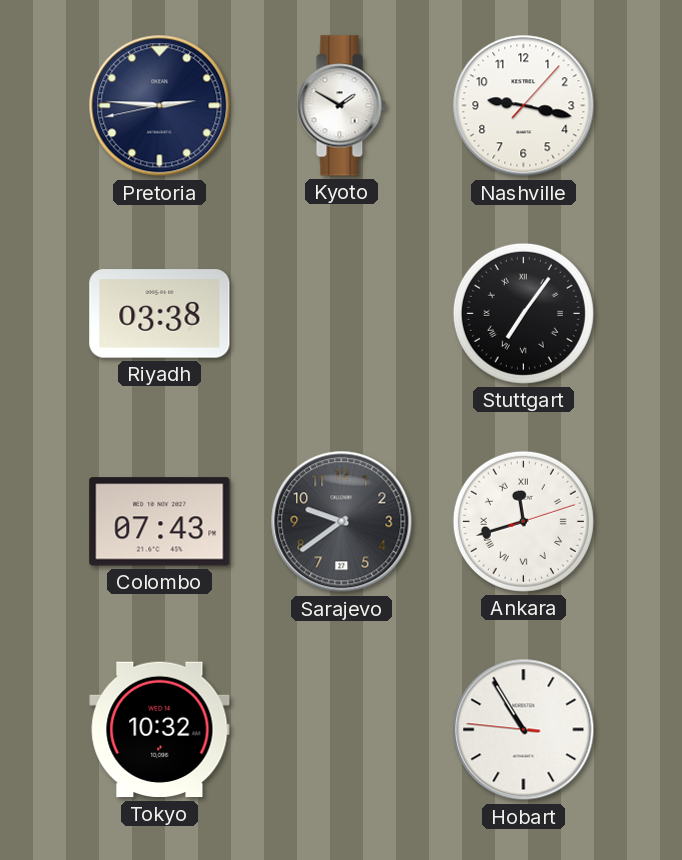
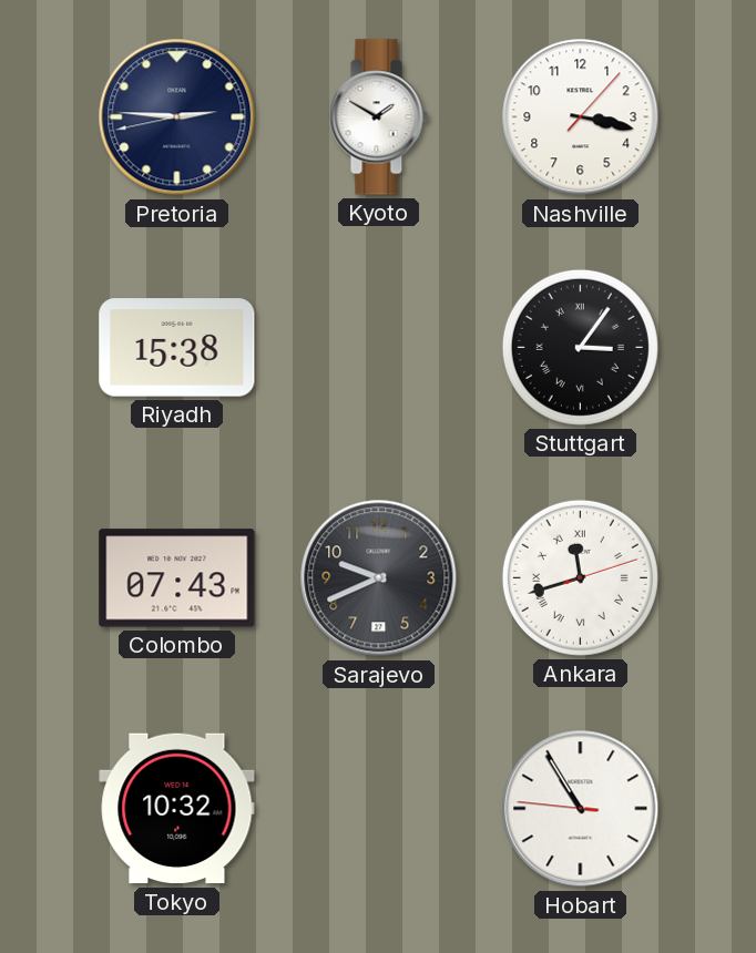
Nashville: 9:17 -> 3:17
Riyadh: 03:38 -> 15:38
Stuttgart: 7:06 -> 3:06
Sarajevo: 9:39 -> 9:41
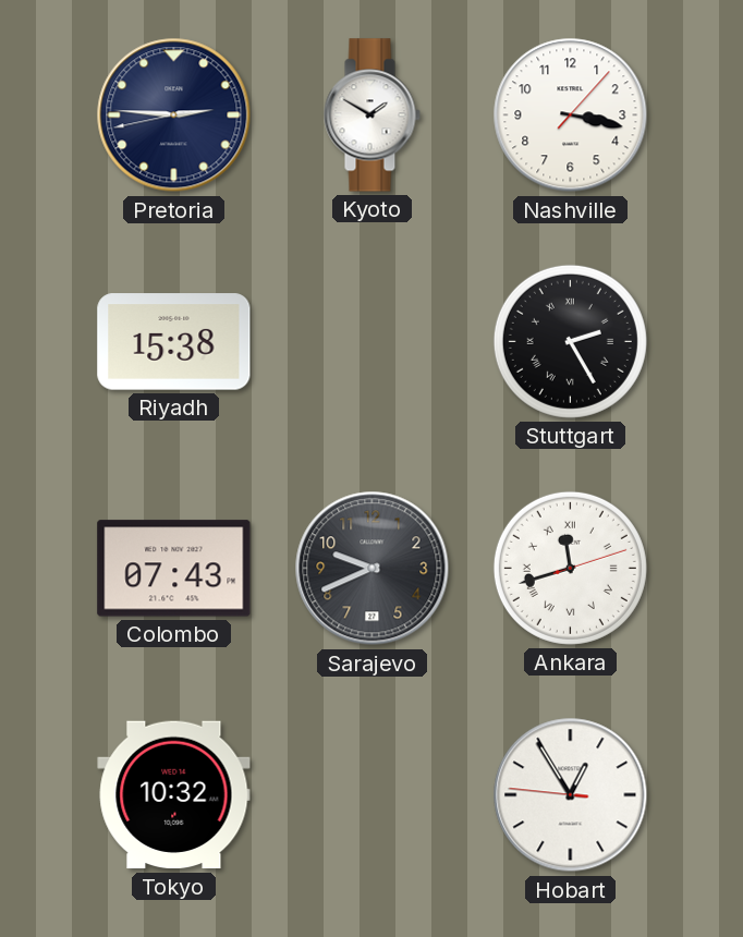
Stuttgart: 3:06 -> 2:25
Hobart: 10:54 -> 12:54
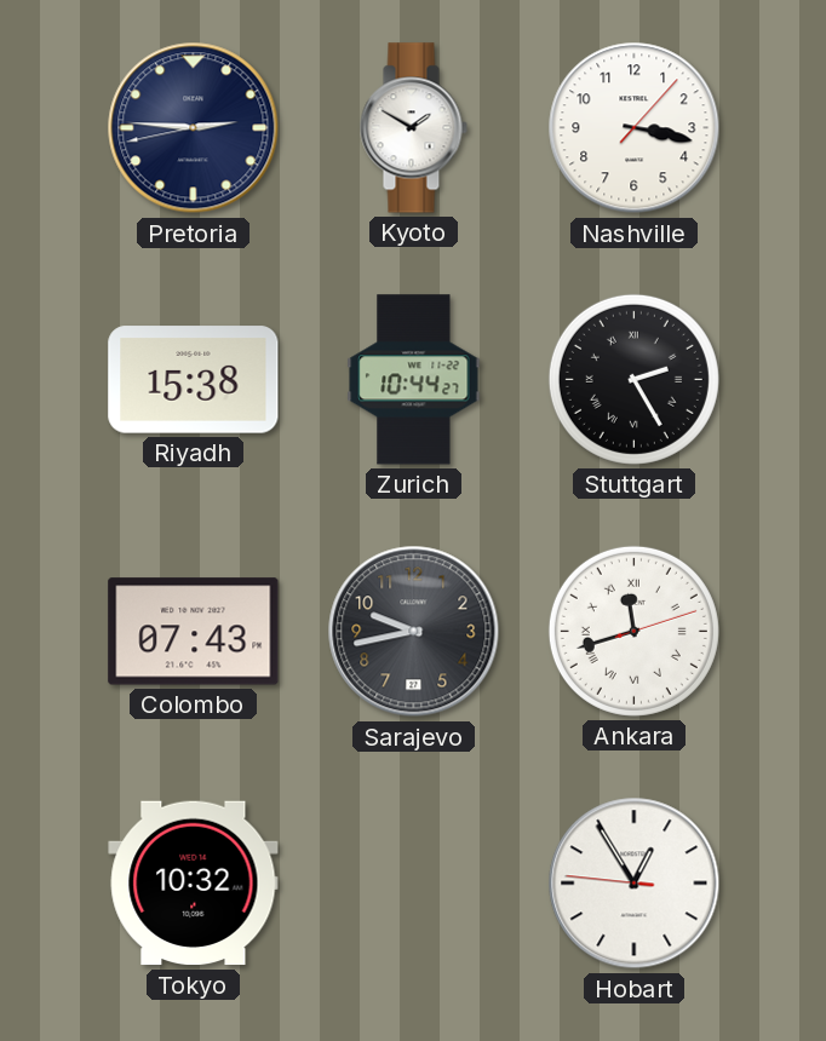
Zurich: none -> 10:44
Sarajevo: 9:41 -> 9:43
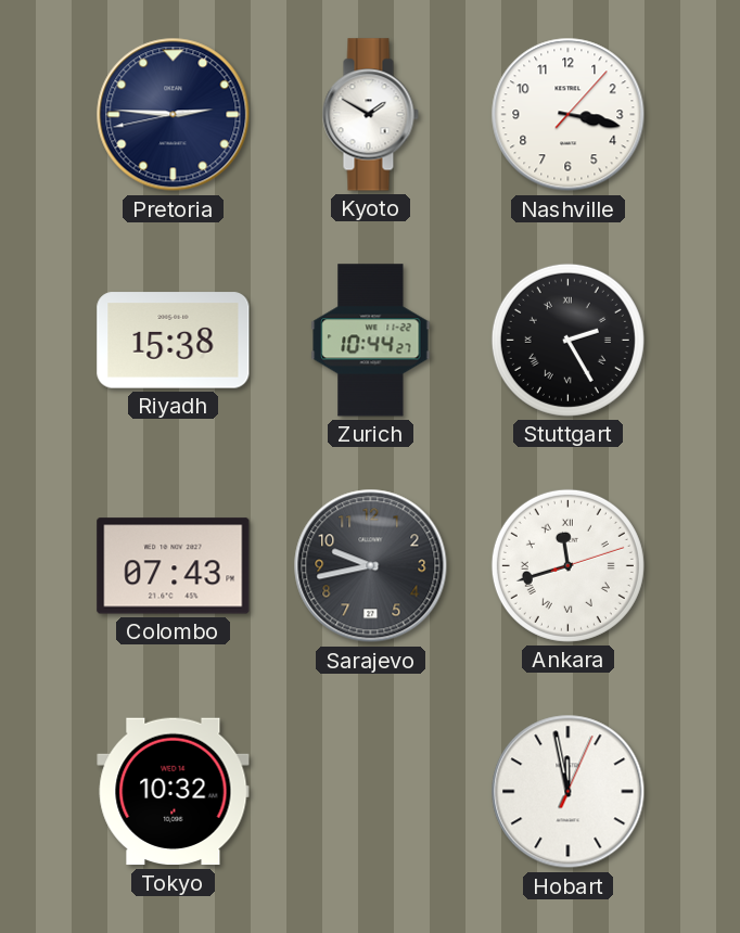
Hobart: 12:54 -> 11:58
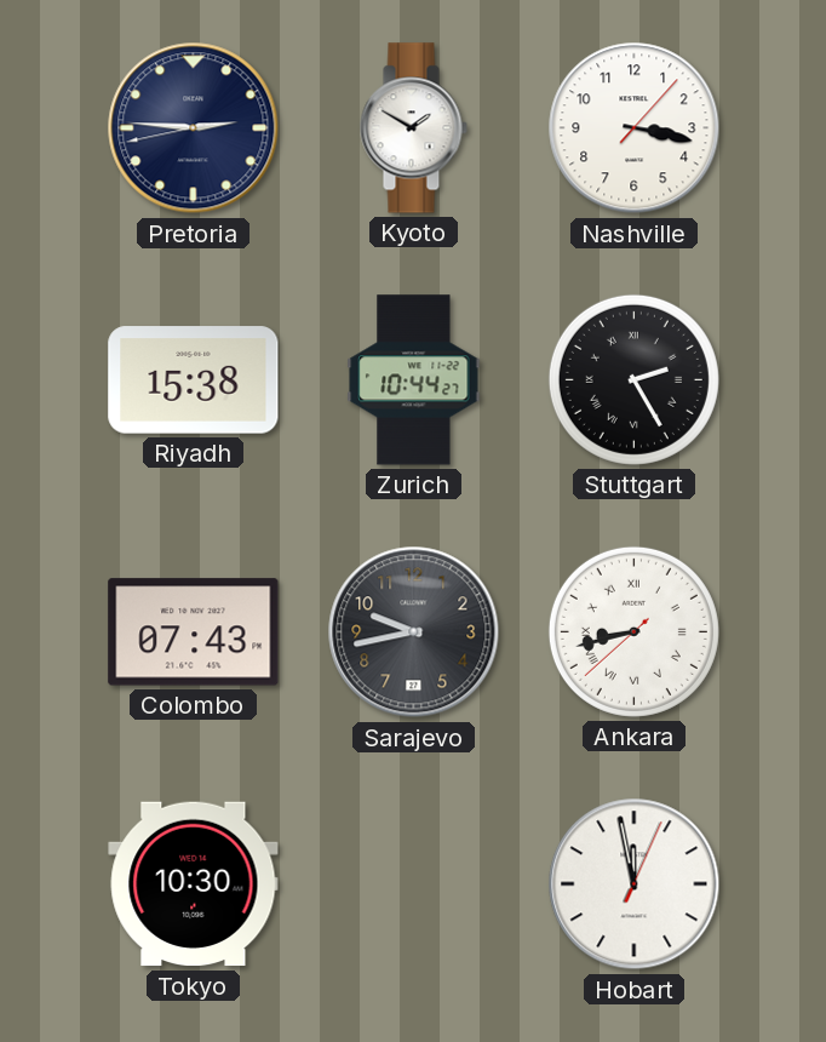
Ankara: 11:42 -> 8:42
Tokyo: 10:32 -> 10:30
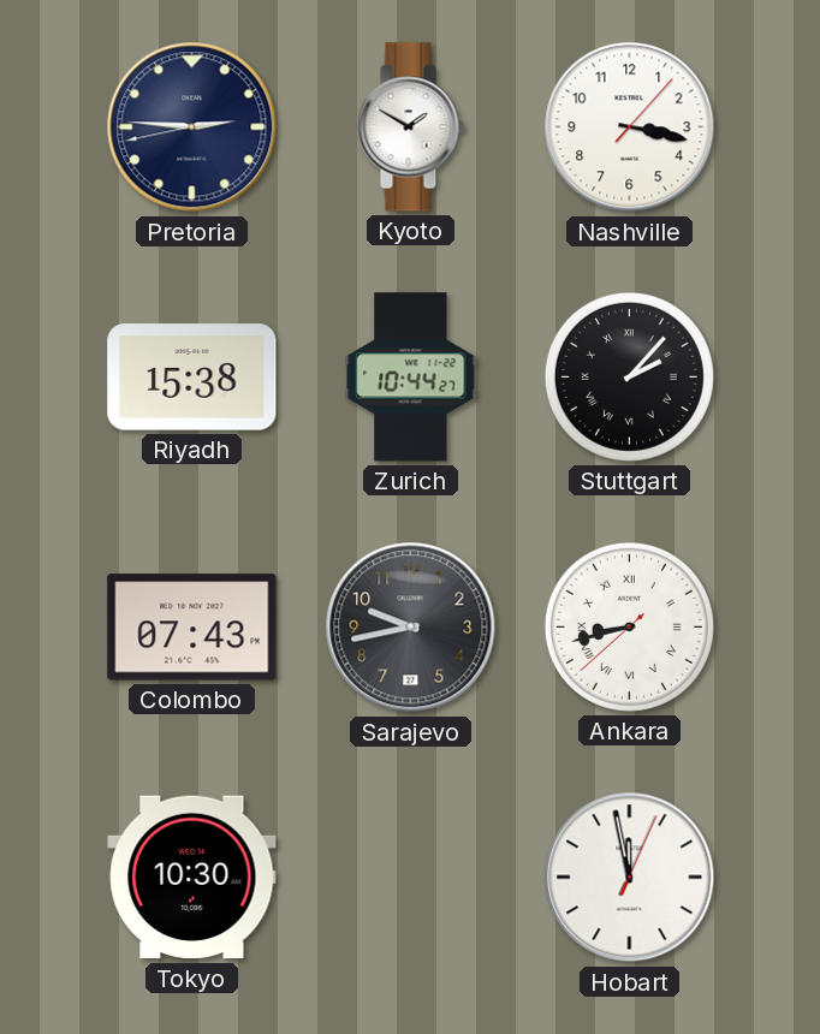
Stuttgart: 2:25 -> 2:07
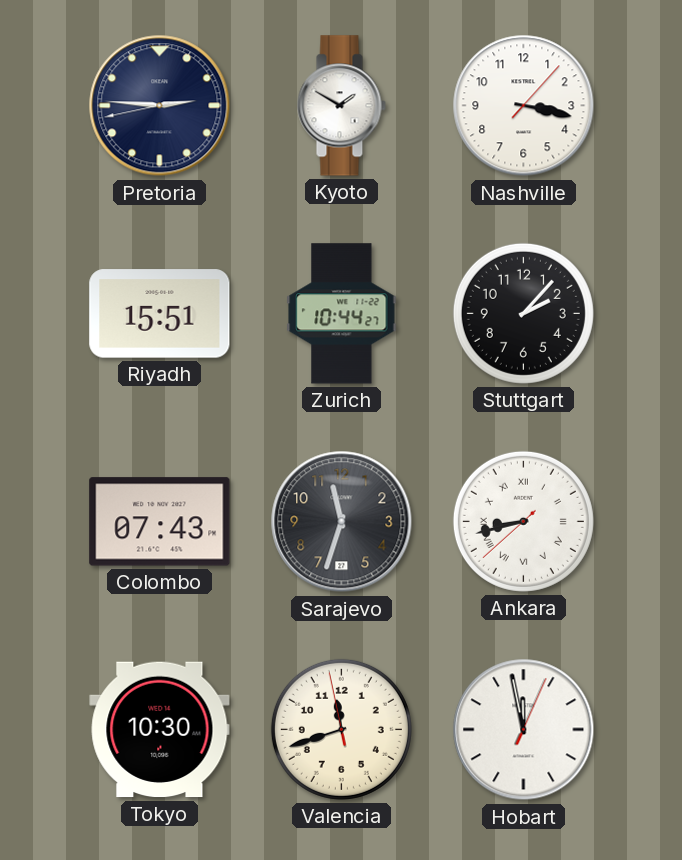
Riyadh: 15:38 -> 15:51
Stuttgart numerals: Roman -> Arabic
Sarajevo: 9:43 -> 11:33
Valencia: none -> 11:41
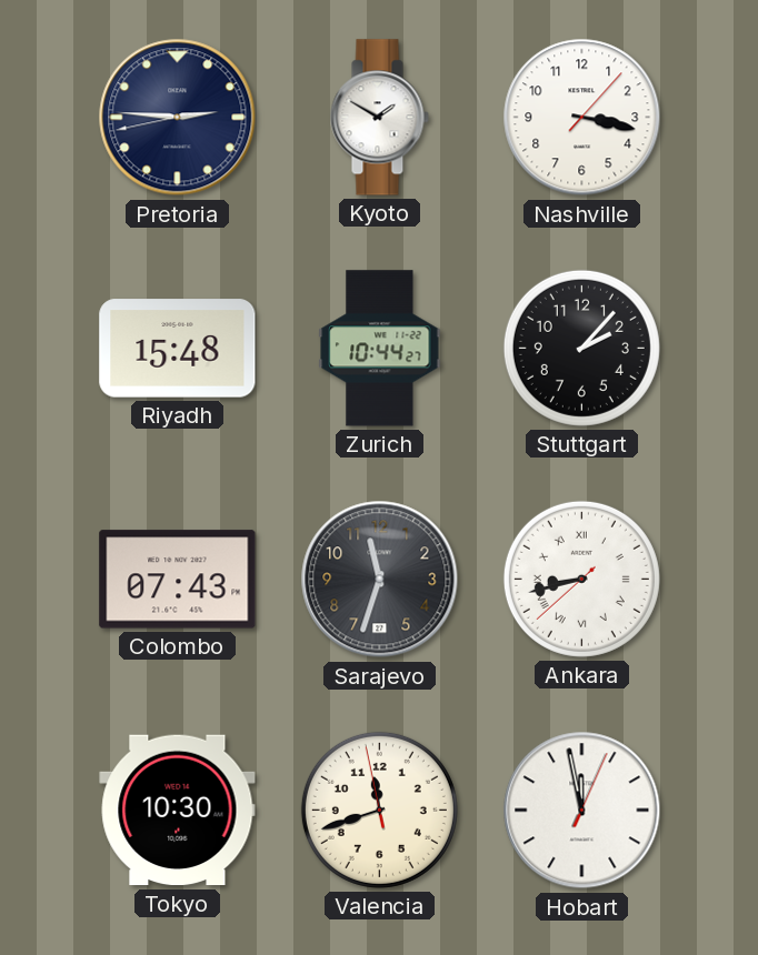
Riyadh: 15:51 -> 15:48
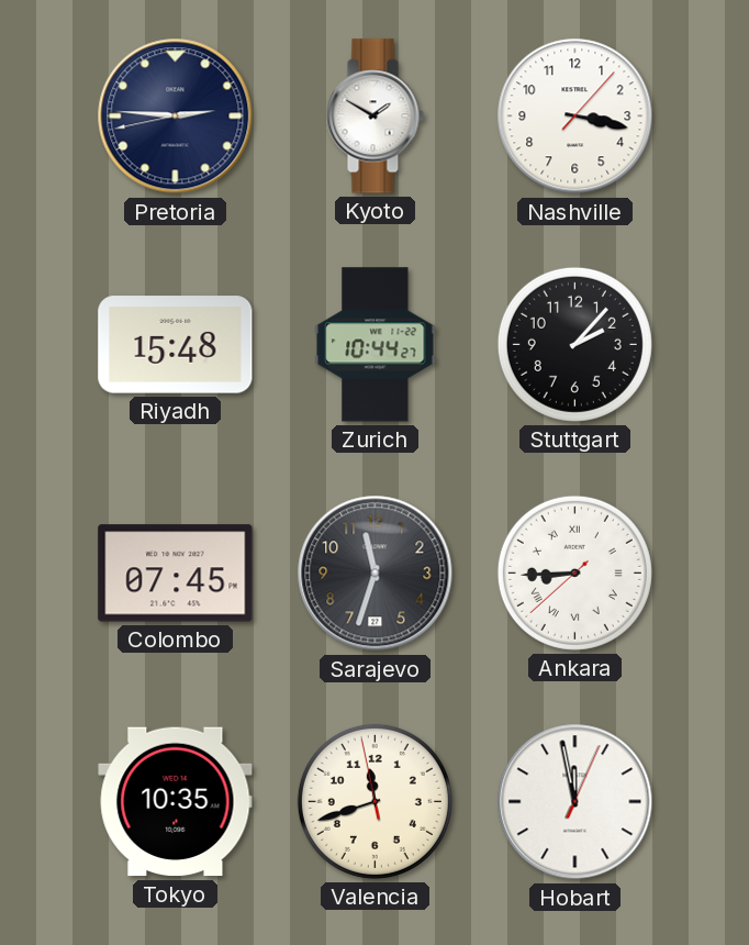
Colombo: 07:43 -> 07:45
Ankara: 8:42 -> 8:44
Tokyo: 10:30 -> 10:35
